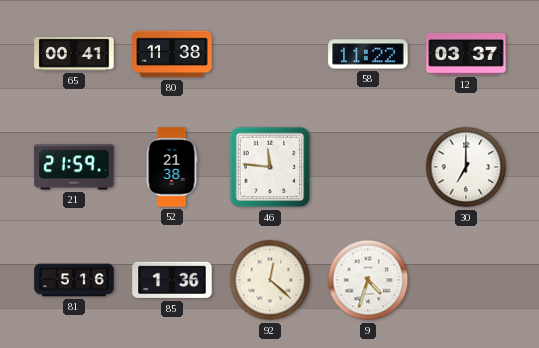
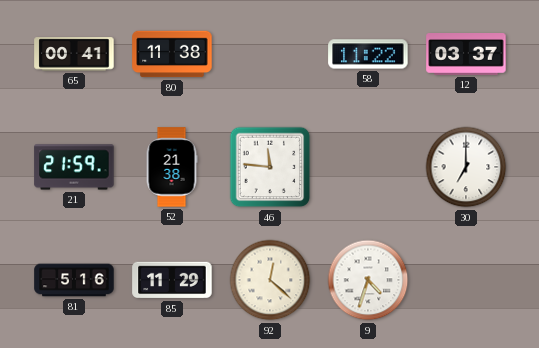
85: 1:36 -> 11:29
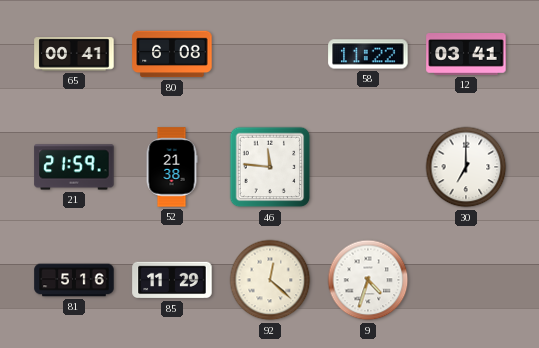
80: 11:38 -> 6:08
12: 03:37 -> 03:41
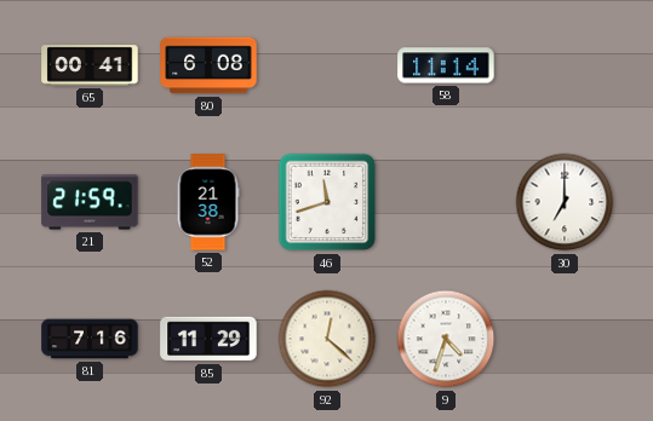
58: 11:22 -> 11:14
12: 03:41 -> none
46: 11:46 -> 11:42
81: 5:16 -> 7:16
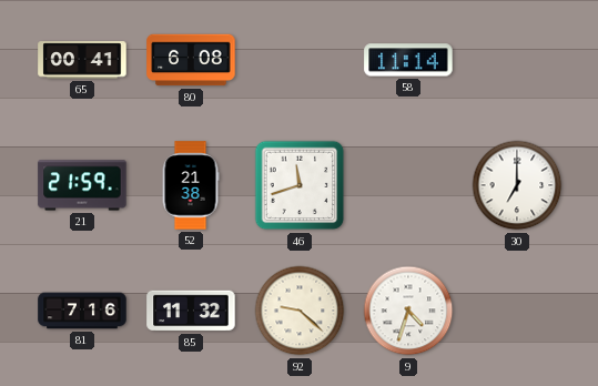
85: 11:29 -> 11:32
92: 12:22 -> 9:22
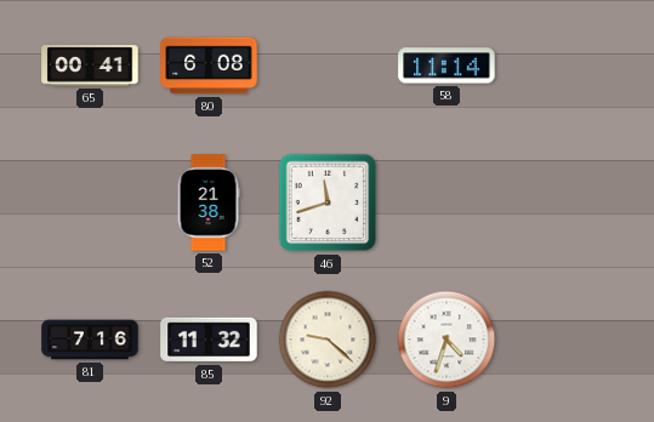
21: 21:59 -> none
30: 7:00 -> none
